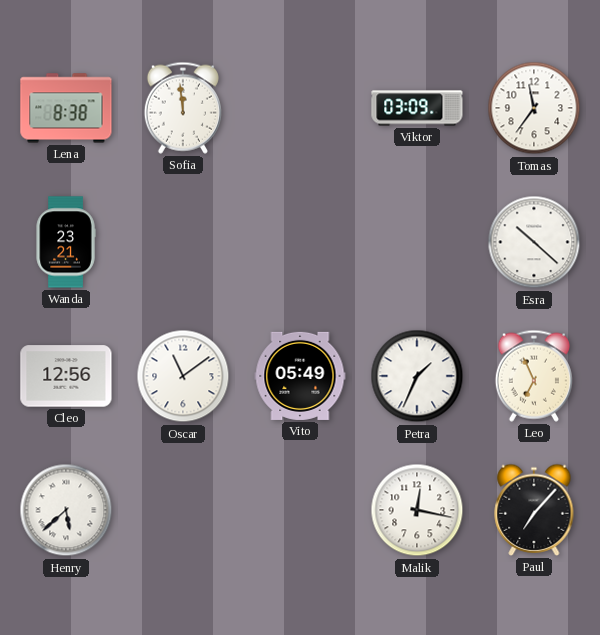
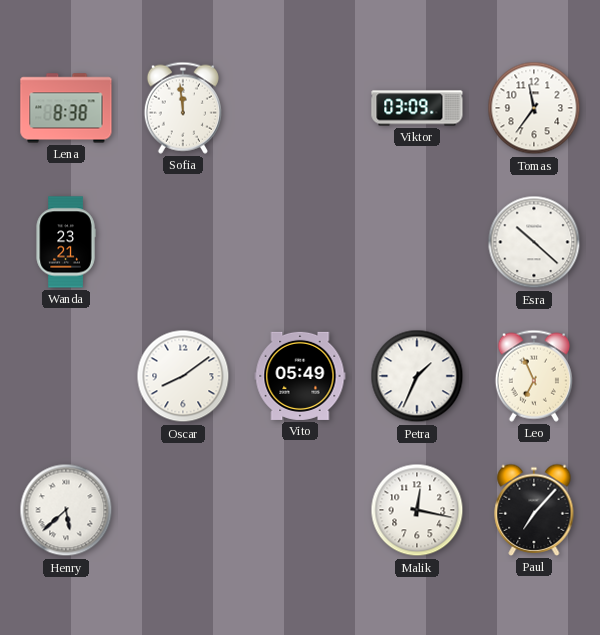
Cleo: 12:56 -> none
Oscar: 11:09 -> 8:09
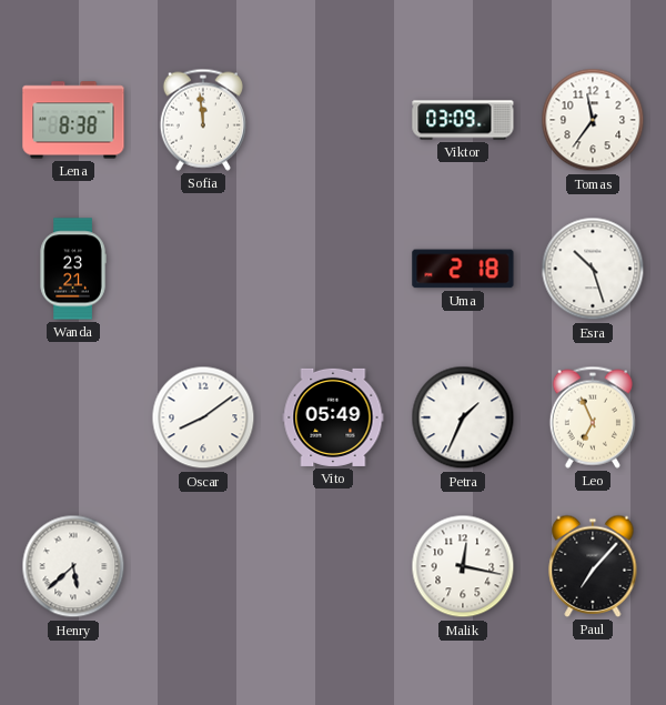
Uma: none -> 2:18
Esra: 10:22 -> 10:27
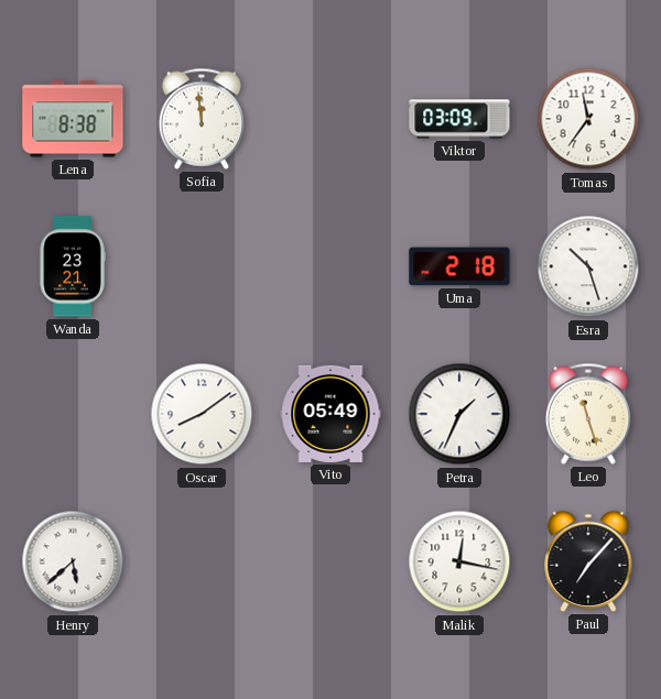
Leo: 6:56 -> 11:27
